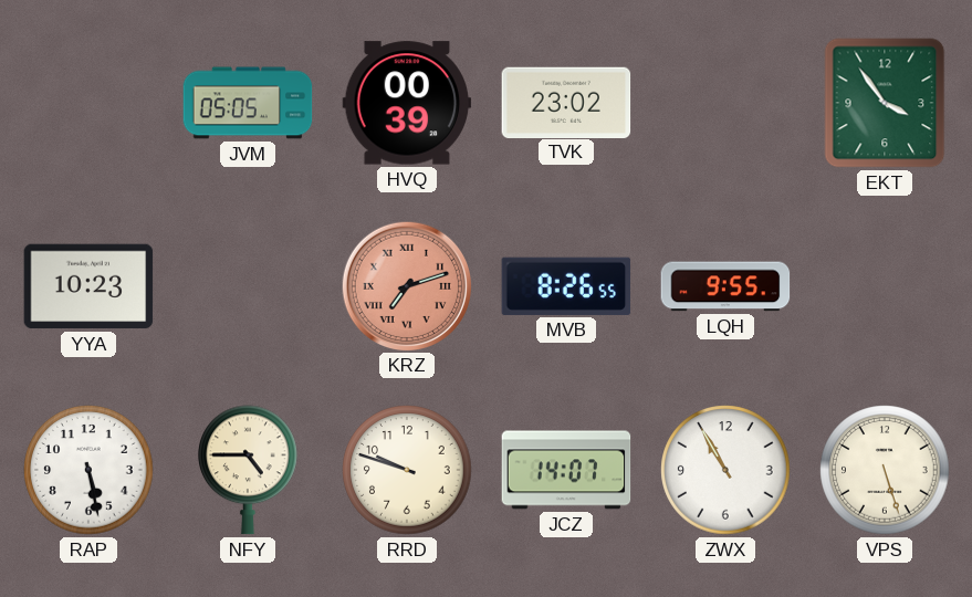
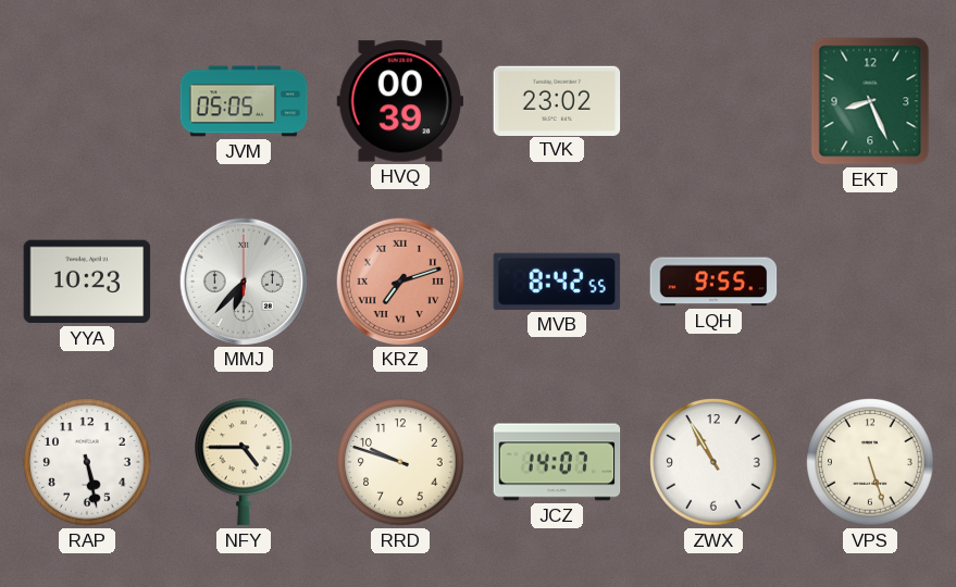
EKT: 3:54 -> 8:26
MMJ: none -> 6:37
MVB: 8:26 -> 8:42
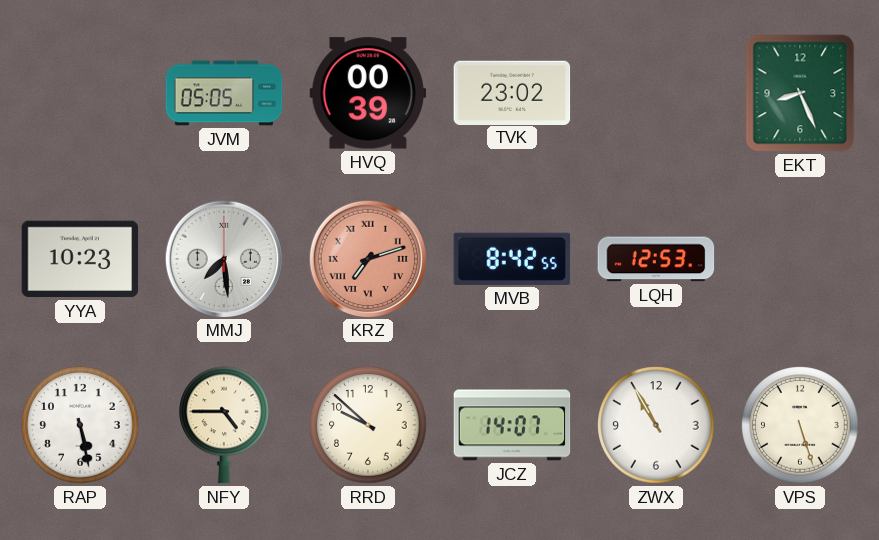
MMJ: 6:37 -> 7:29
LQH: 9:55 -> 12:53
RRD: 9:48 -> 9:52
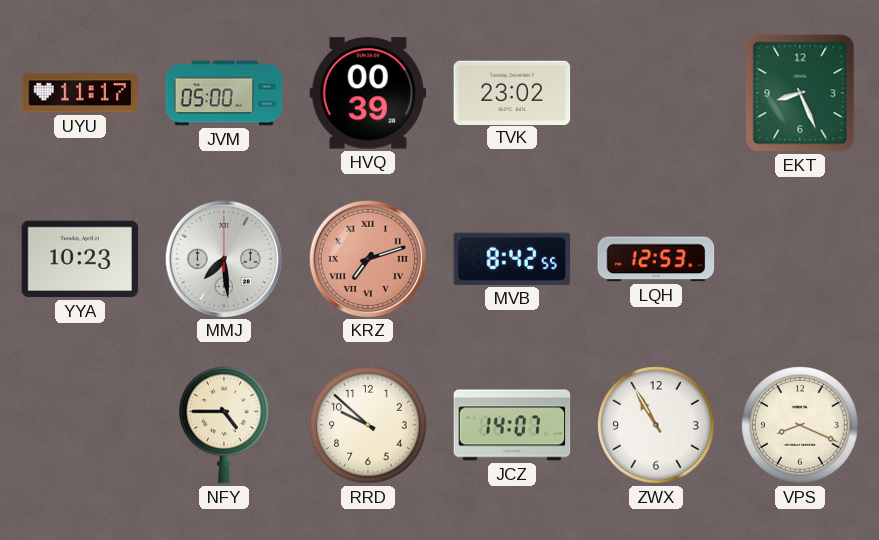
UYU: none -> 11:17
JVM: 05:05 -> 05:00
RAP: 5:28 -> none
VPS: 5:27 -> 8:19
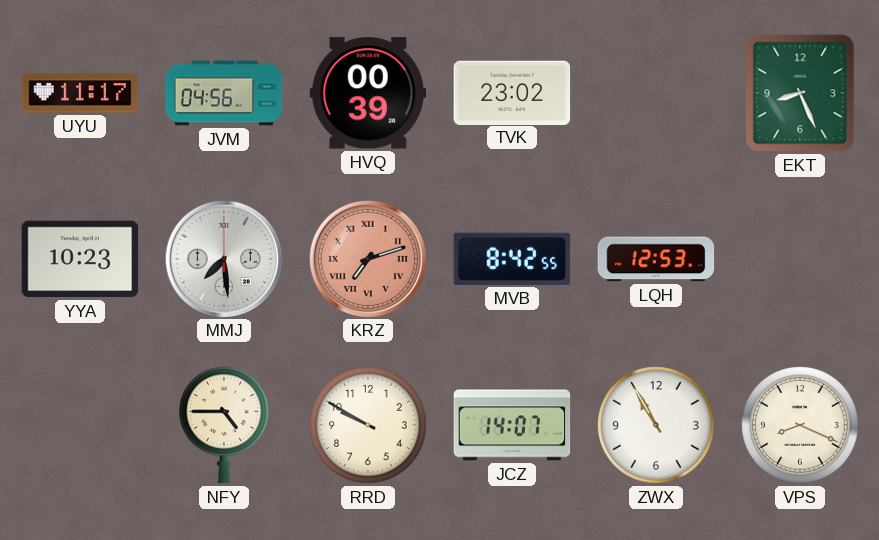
JVM: 05:00 -> 04:56
RRD: 9:52 -> 9:50
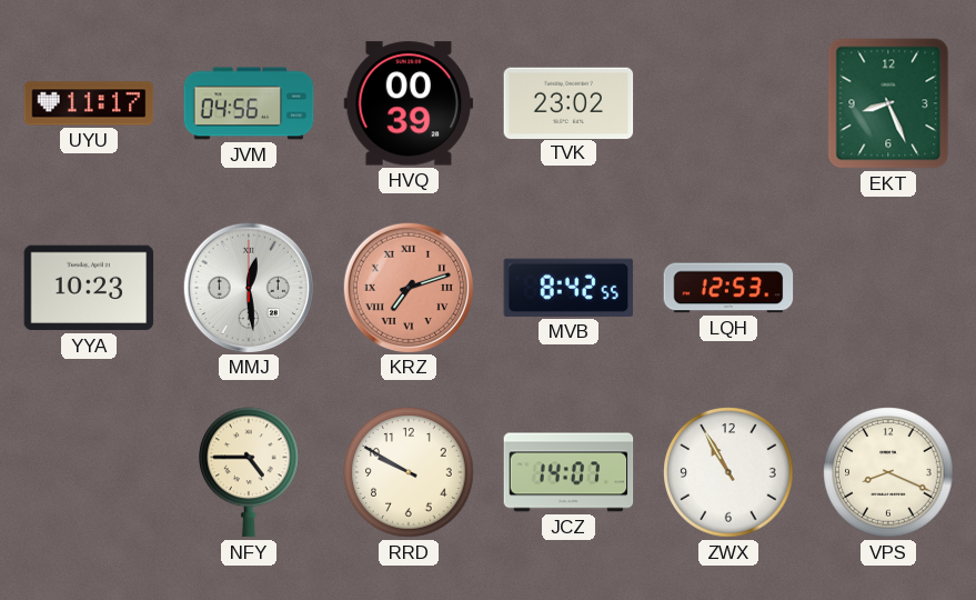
MMJ: 7:29 -> 12:29
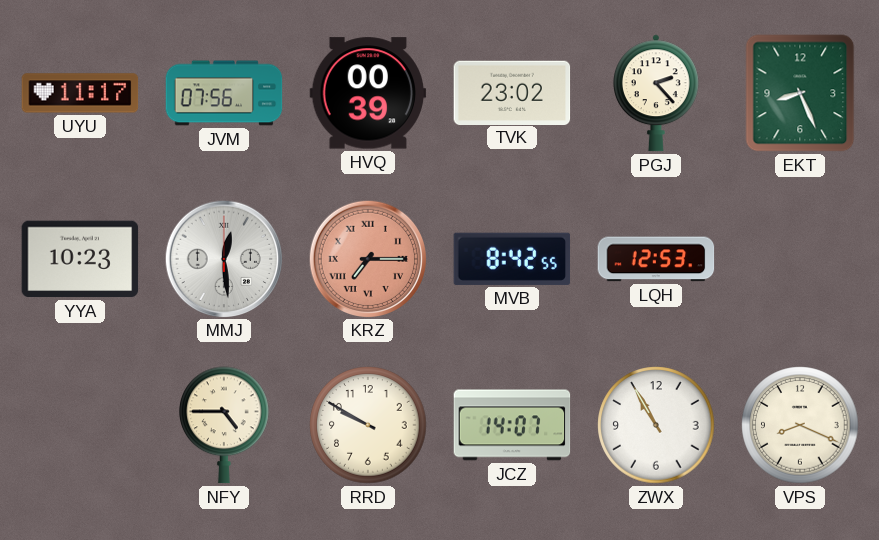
JVM: 04:56 -> 07:56
PGJ: none -> 2:23
KRZ: 7:12 -> 7:15
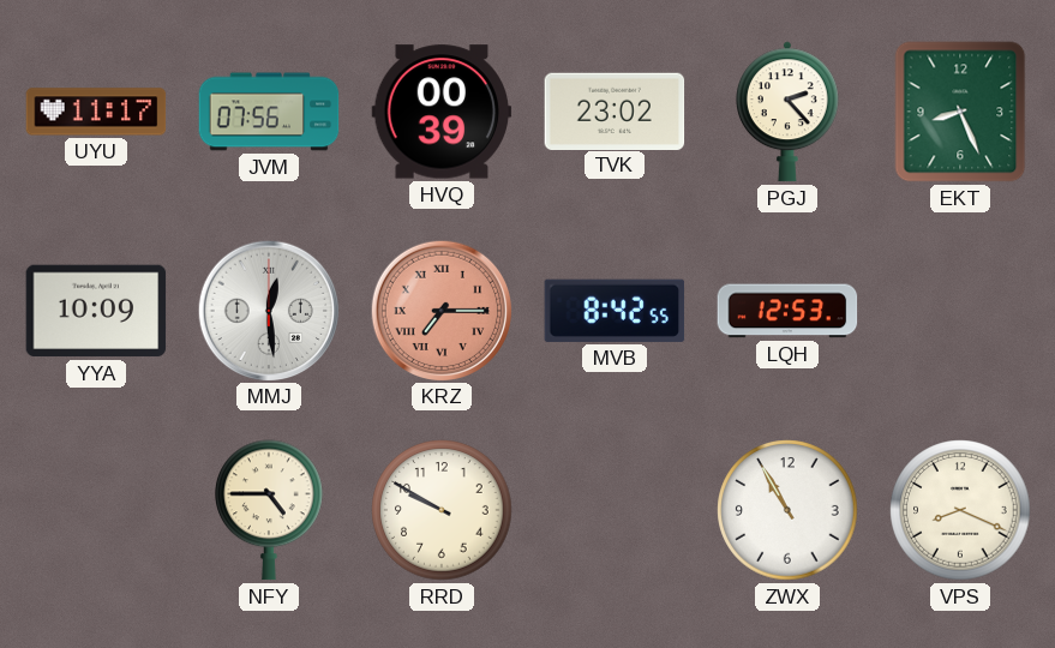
YYA: 10:23 -> 10:09
JCZ: 14:07 -> none
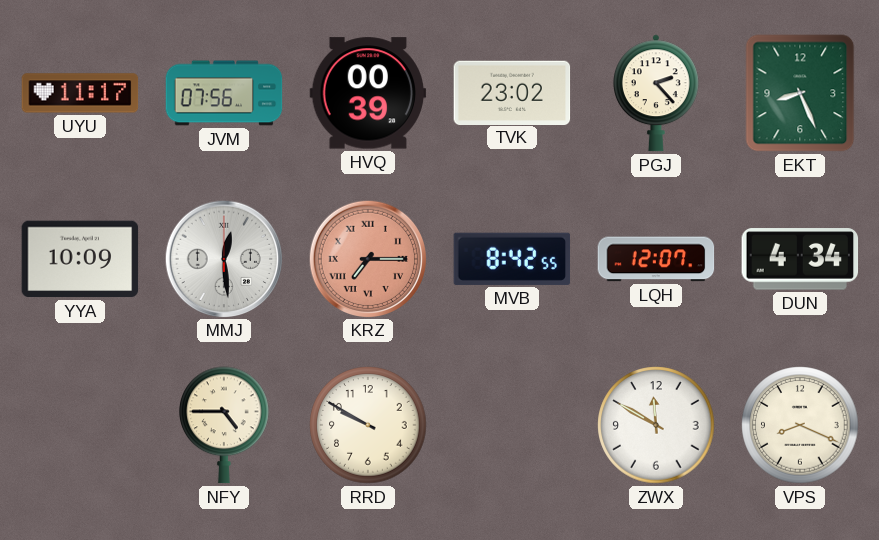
LQH: 12:53 -> 12:07
DUN: none -> 4:34
ZWX: 10:55 -> 11:50
